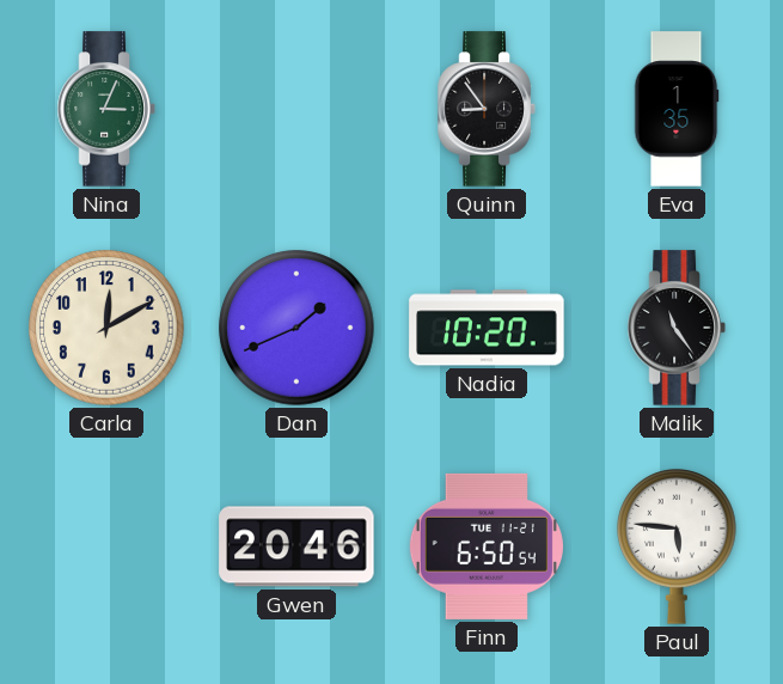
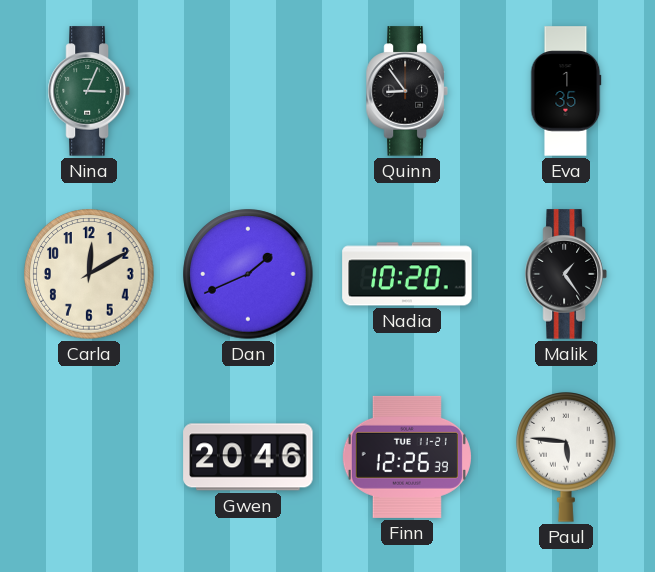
Malik: 11:24 -> 1:24
Finn: 6:50 -> 12:26
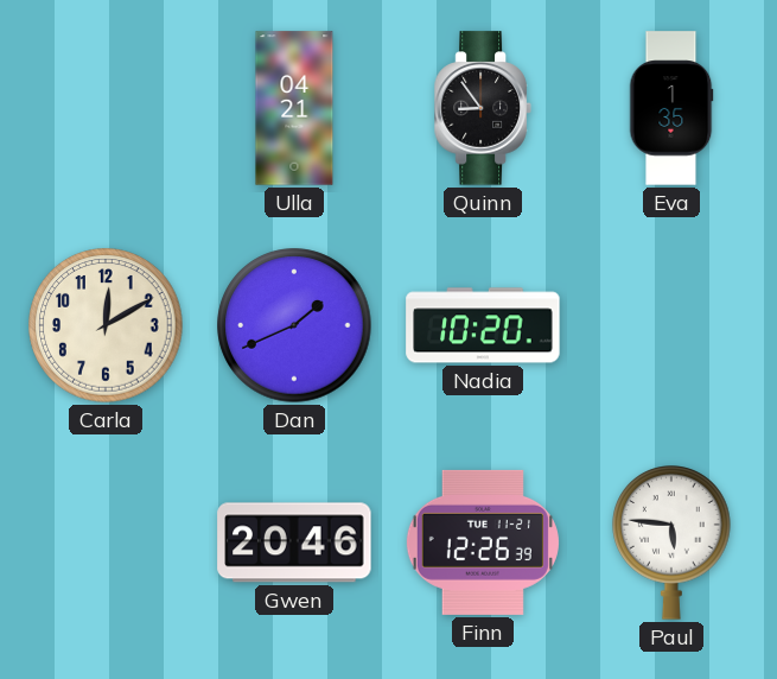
Nina: 3:04 -> none
Ulla: none -> 04:21
Malik: 1:24 -> none
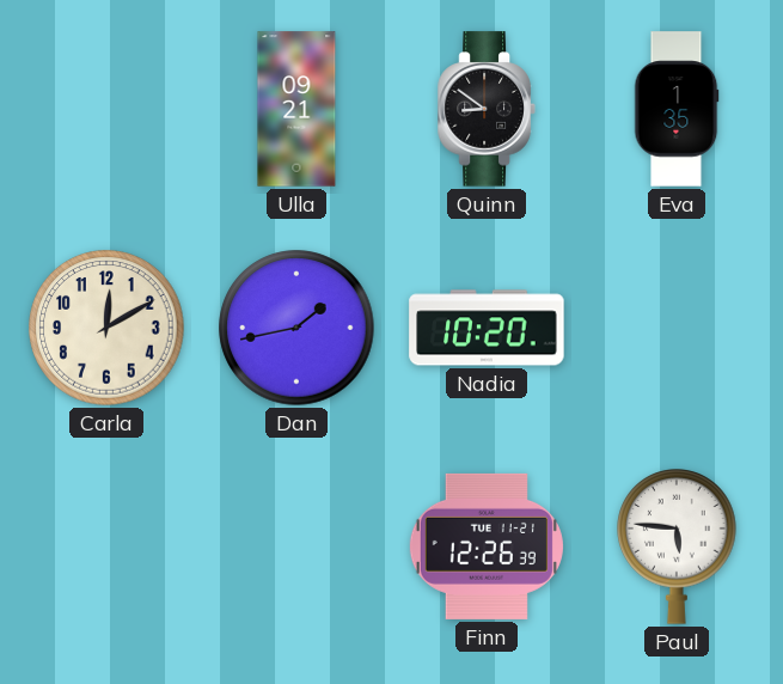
Ulla: 04:21 -> 09:21
Quinn: 8:54 -> 8:51
Dan: 1:41 -> 1:43
Gwen: 20:46 -> none
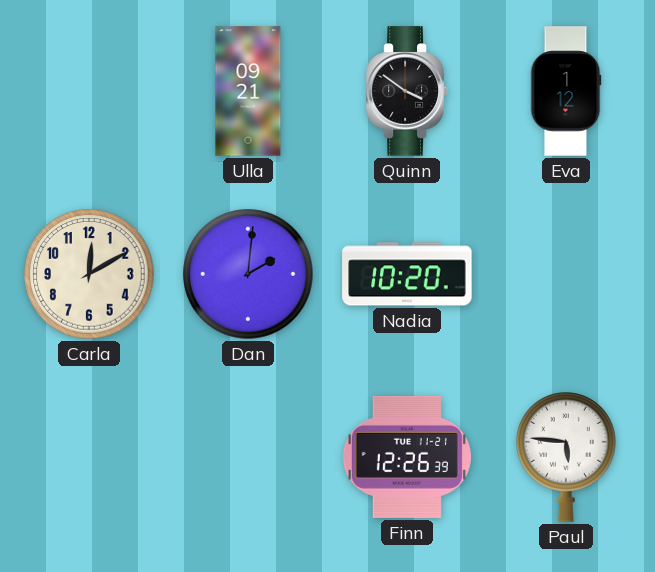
Quinn: 8:51 -> 3:51
Eva: 1:35 -> 1:12
Dan: 1:43 -> 2:01
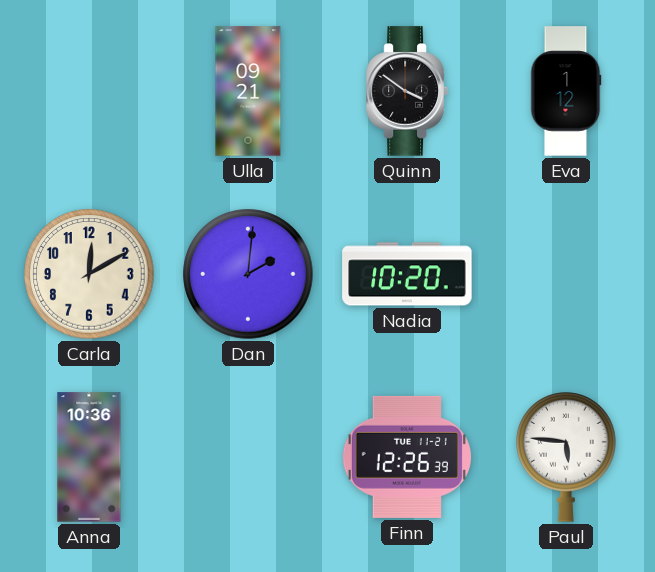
Anna: none -> 10:36
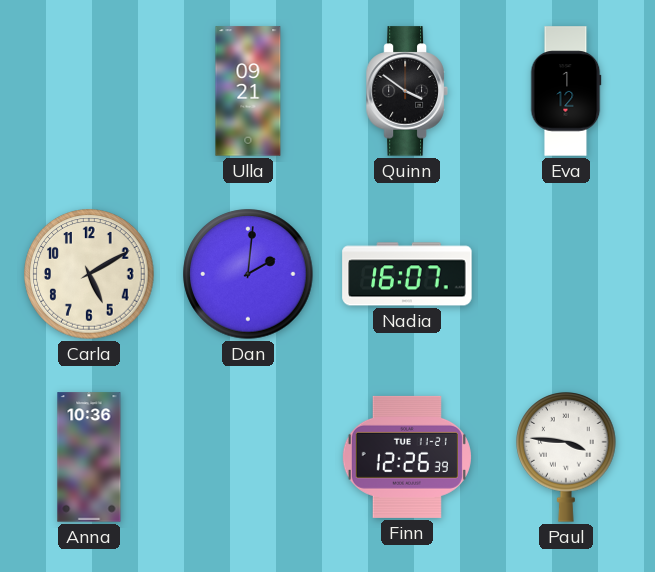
Carla: 12:10 -> 5:10
Nadia: 10:20 -> 16:07
Paul: 5:46 -> 3:46
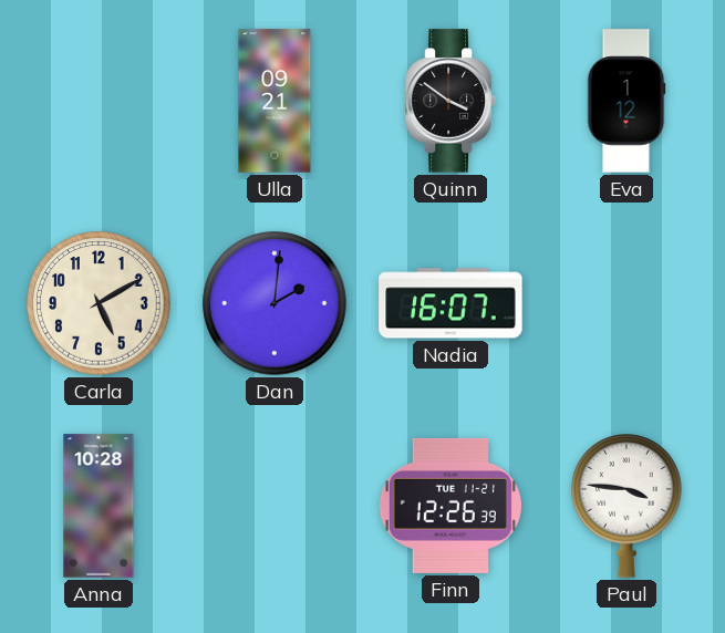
Anna: 10:36 -> 10:28
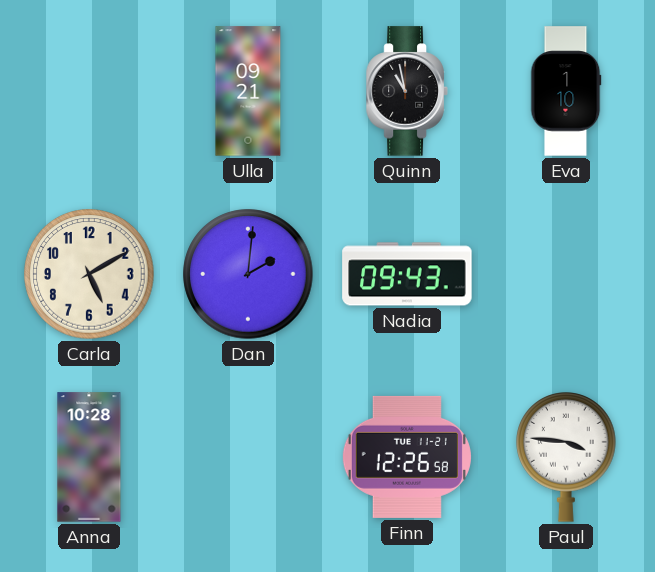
Quinn: 3:51 -> 10:58
Eva: 1:12 -> 1:10
Nadia: 16:07 -> 09:43
Finn: 12:26:39 -> 12:26:58
